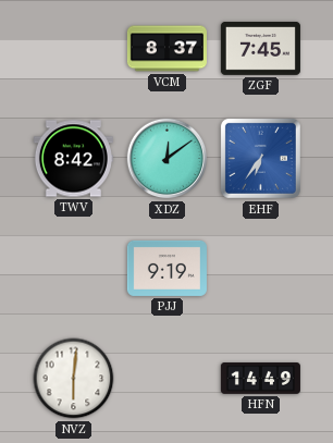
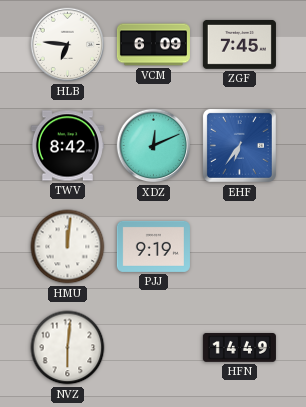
HLB: none -> 6:46
VCM: 8:37 -> 6:09
XDZ: 12:09 -> 12:11
HMU: none -> 12:01
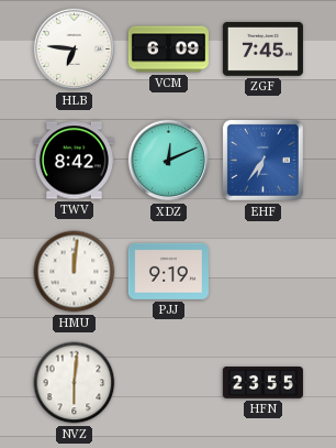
HFN: 14:49 -> 23:55
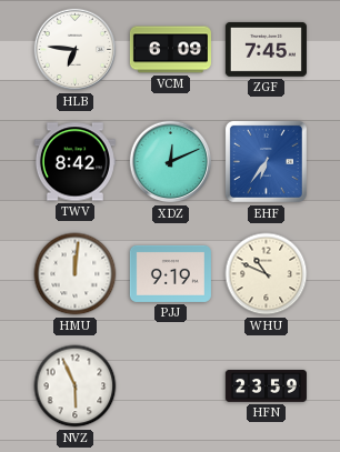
WHU: none -> 10:49
NVZ: 6:01 -> 5:56
HFN: 23:55 -> 23:59
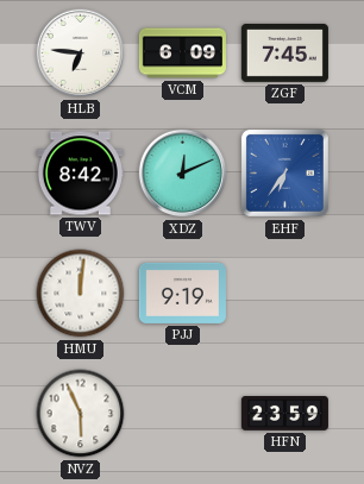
WHU: 10:49 -> none
